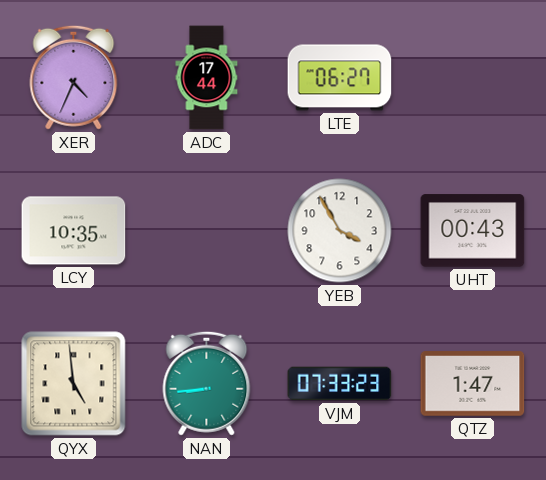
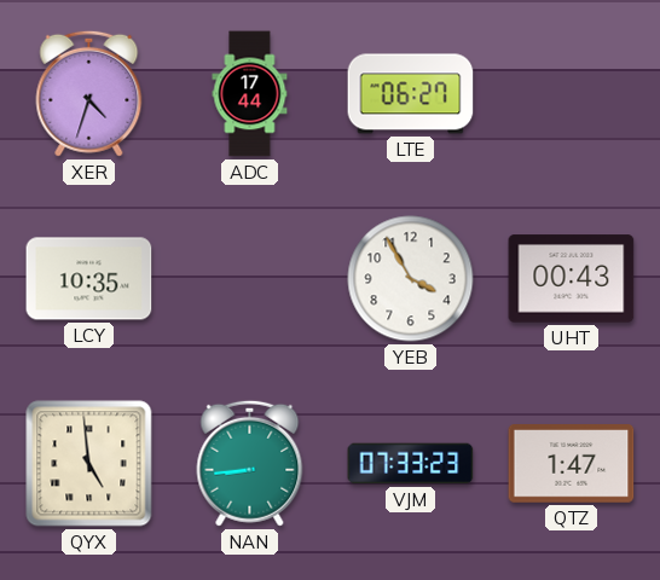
XER: 4:34 -> 4:33
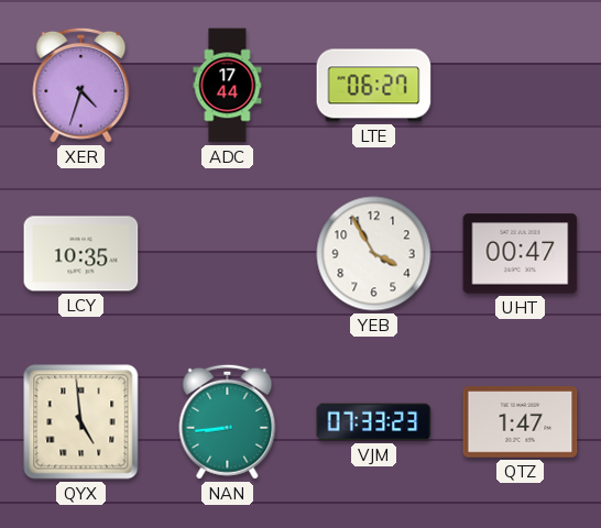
UHT: 00:43 -> 00:47
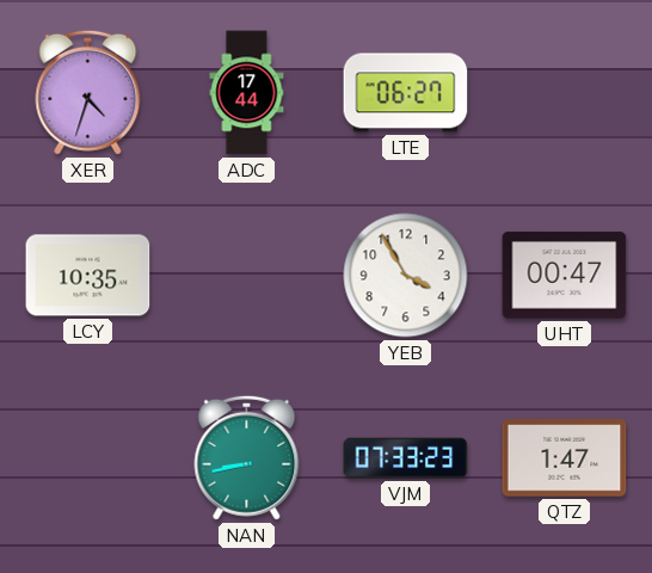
QYX: 4:59 -> none
NAN: 8:44 -> 8:43
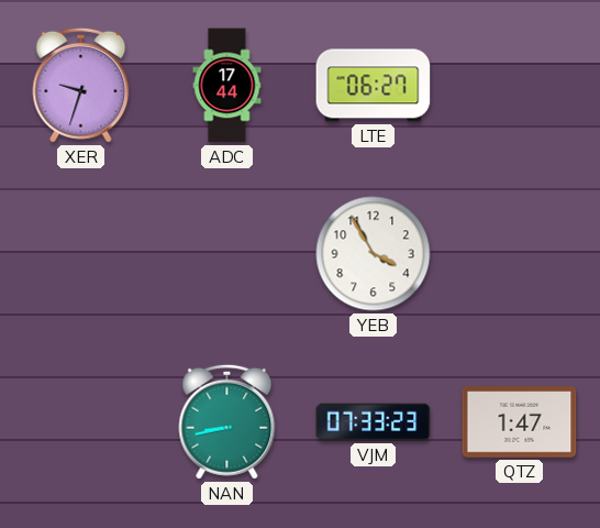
XER: 4:33 -> 9:33
LCY: 10:35 -> none
UHT: 00:47 -> none
